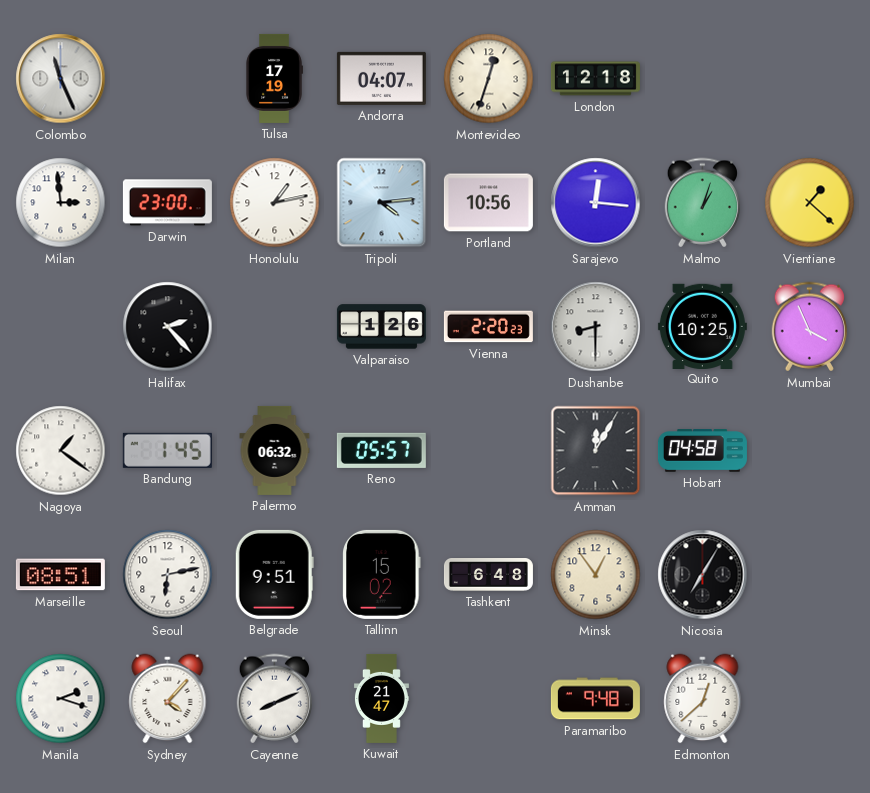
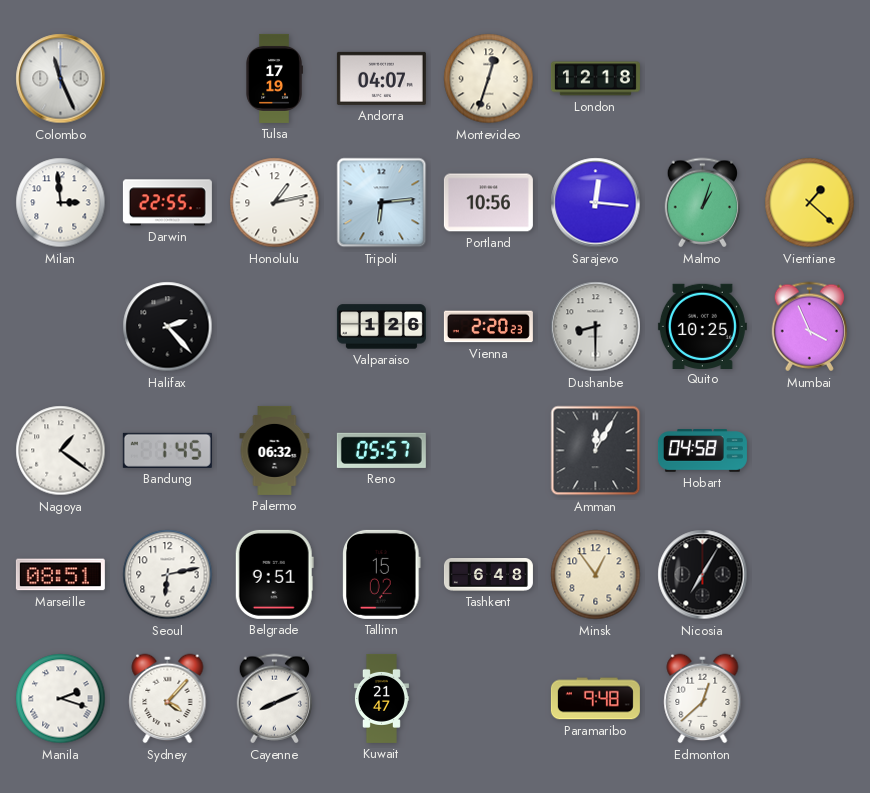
Darwin: 23:00 -> 22:55
Tripoli: 4:14 -> 6:14
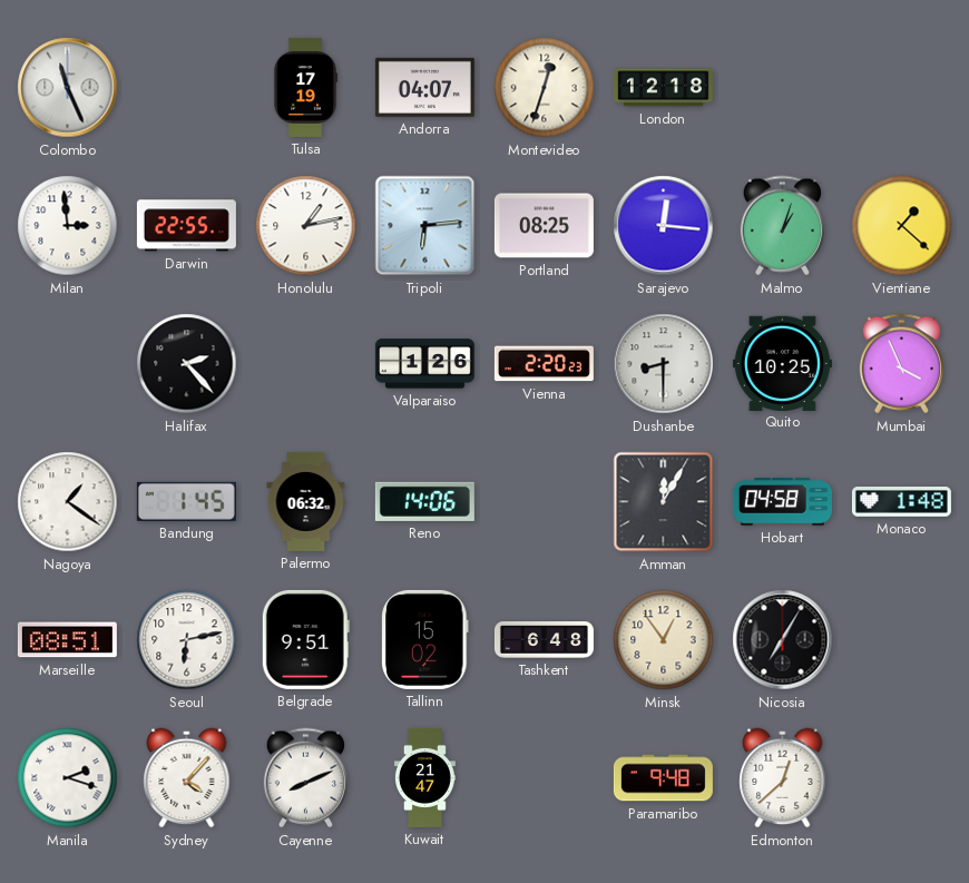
Portland: 10:56 -> 08:25
Reno: 05:57 -> 14:06
Monaco: none -> 1:48
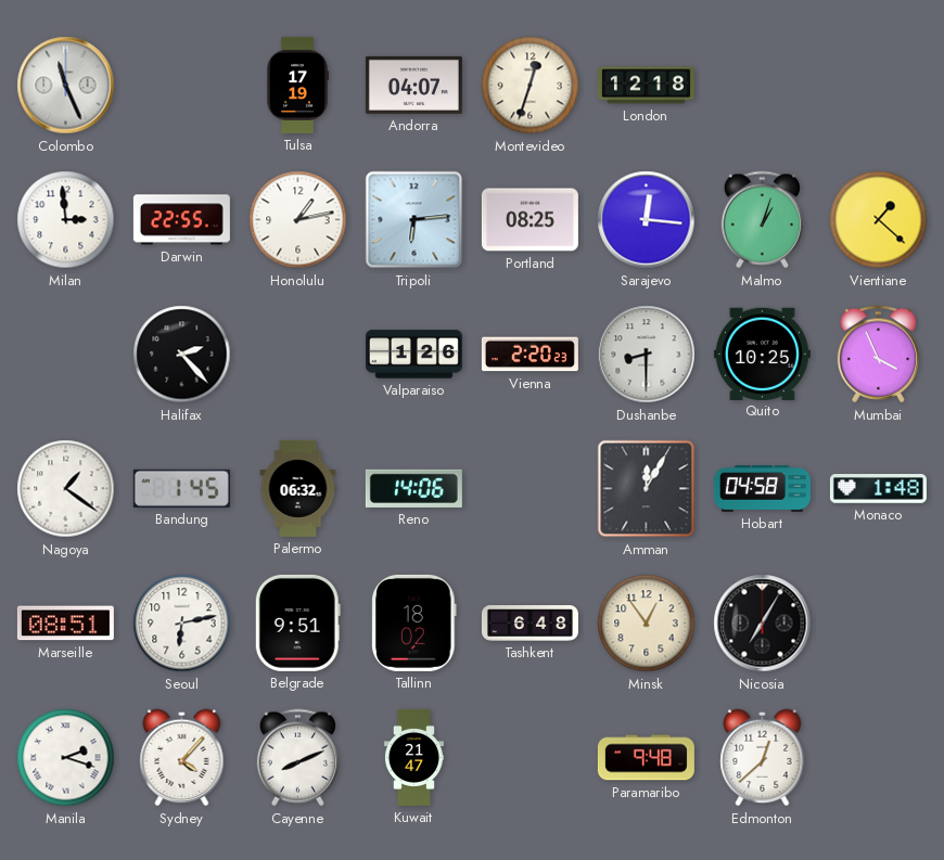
Tallinn: 15:02 -> 18:02
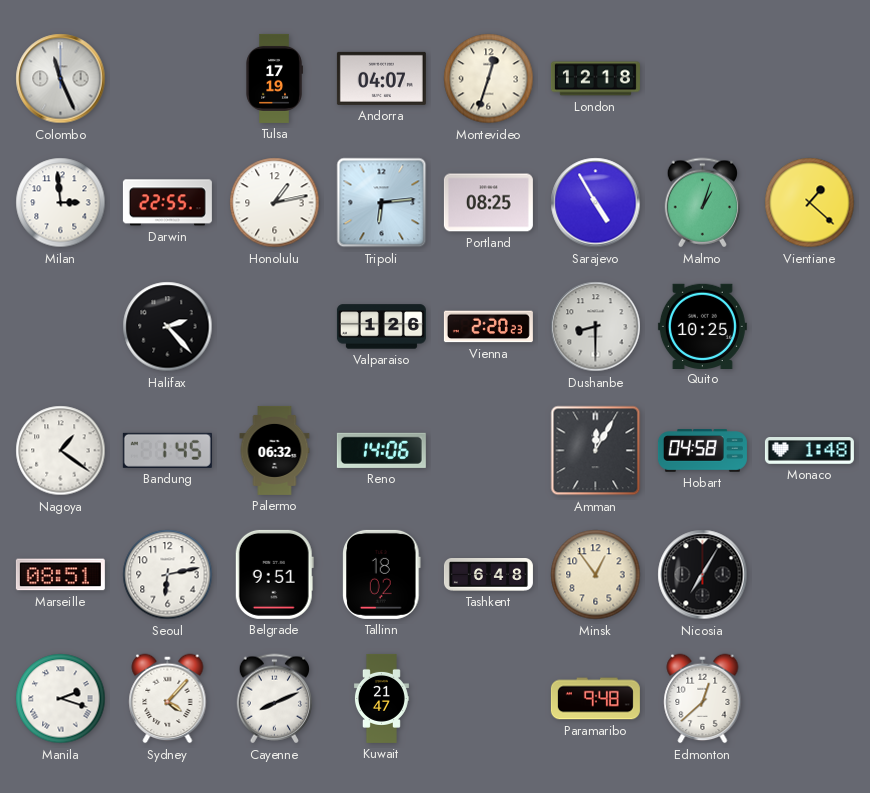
Sarajevo: 12:16 -> 4:55
Mumbai: 3:56 -> none
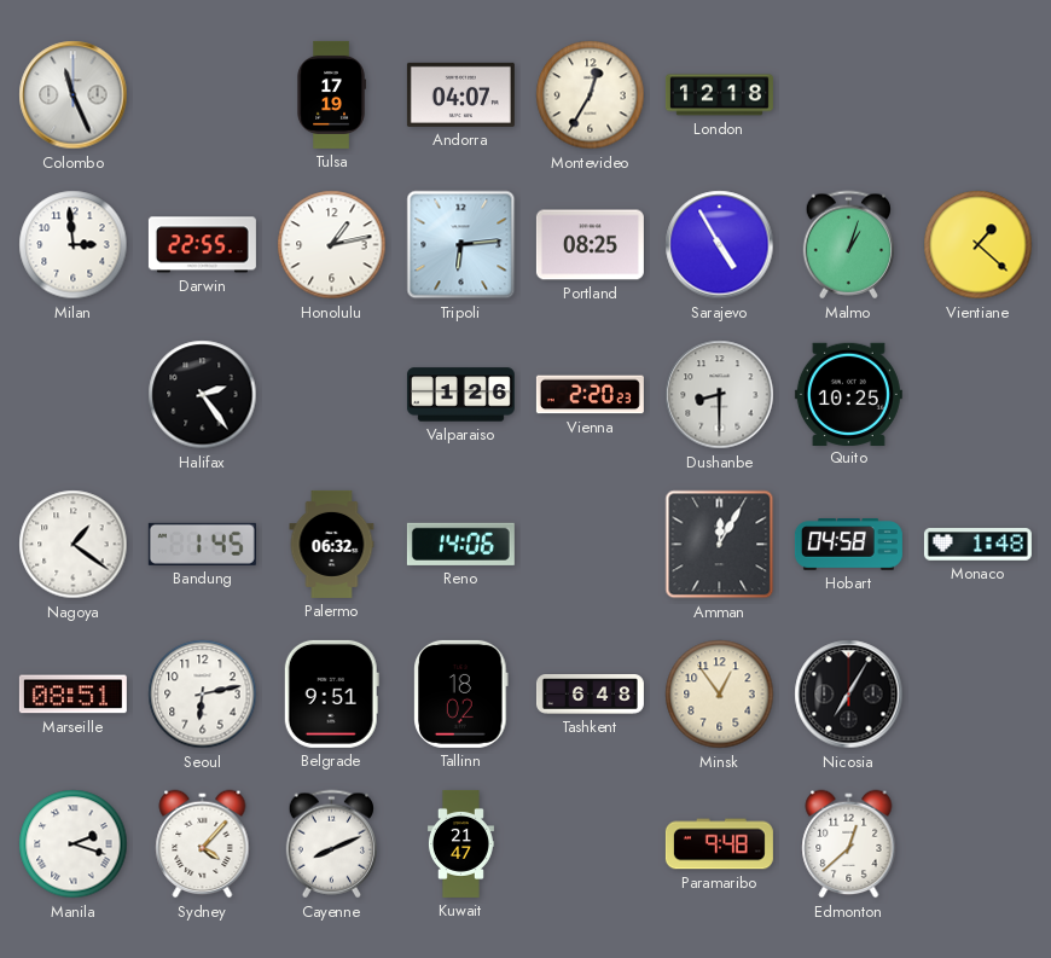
Montevideo: 12:33 -> 12:35
Halifax: 2:23 -> 2:24
